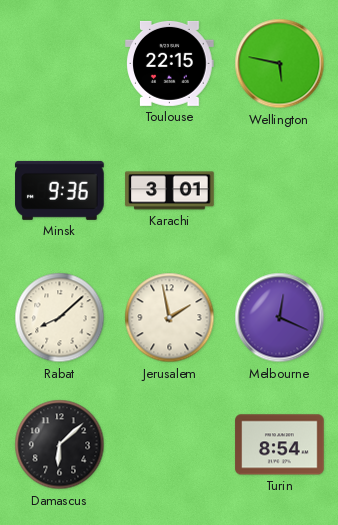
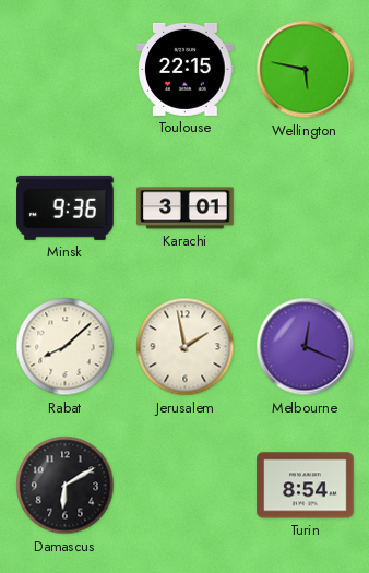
Damascus: 6:08 -> 6:10
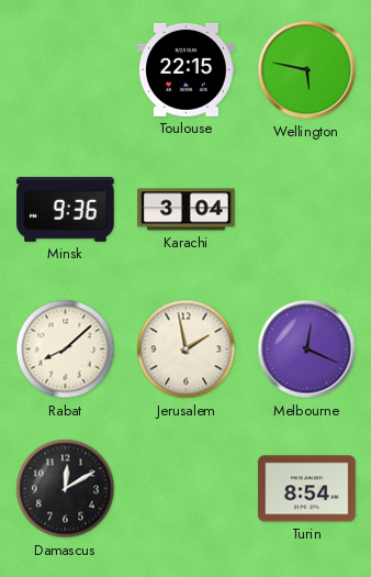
Karachi: 3:01 -> 3:04
Damascus: 6:10 -> 12:10
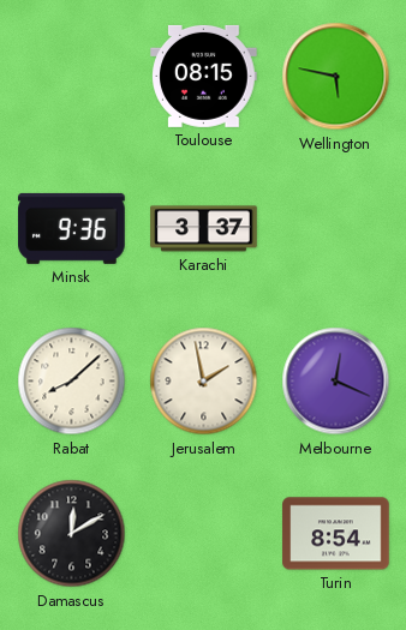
Toulouse: 22:15 -> 08:15
Karachi: 3:04 -> 3:37
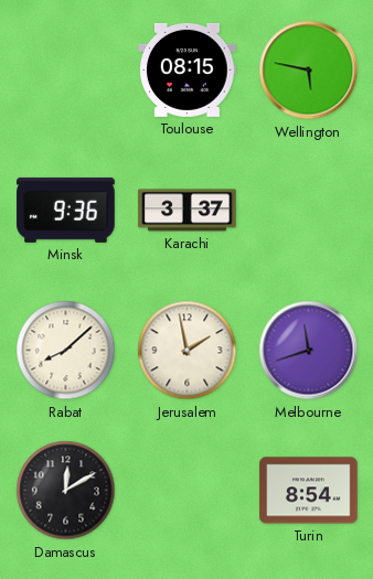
Melbourne: 12:19 -> 11:42
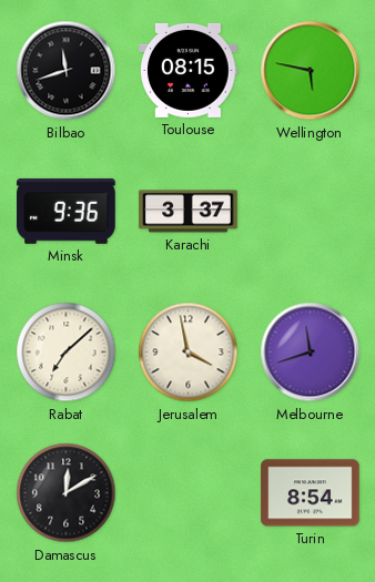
Bilbao: none -> 11:42
Rabat: 8:08 -> 7:08
Jerusalem: 1:58 -> 3:58
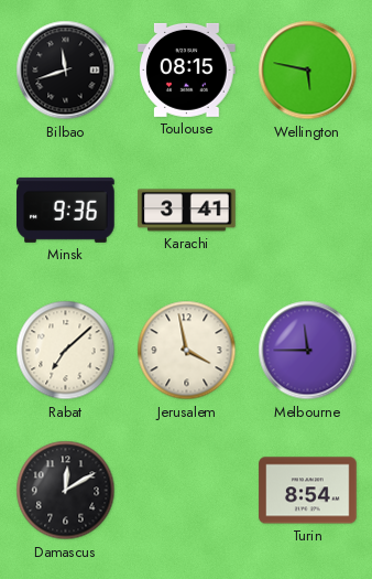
Karachi: 3:37 -> 3:41
Melbourne: 11:42 -> 11:45
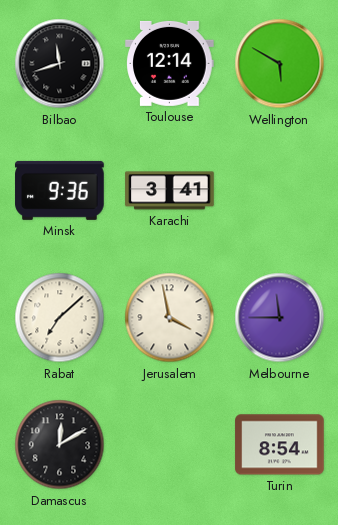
Toulouse: 08:15 -> 12:14
Wellington: 5:47 -> 5:50
